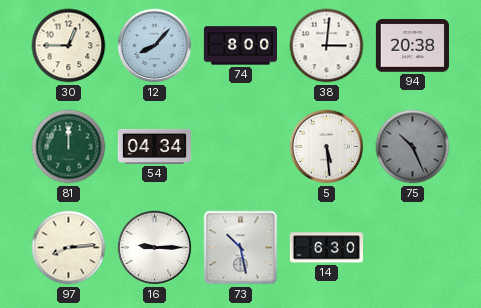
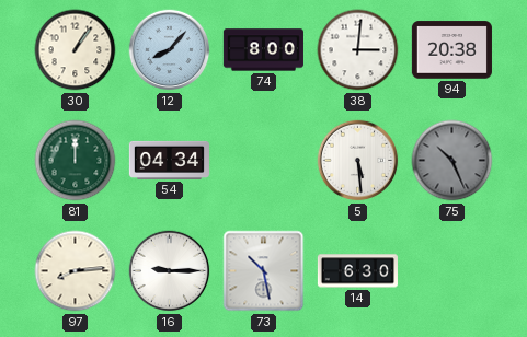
30: 12:45 -> 1:06
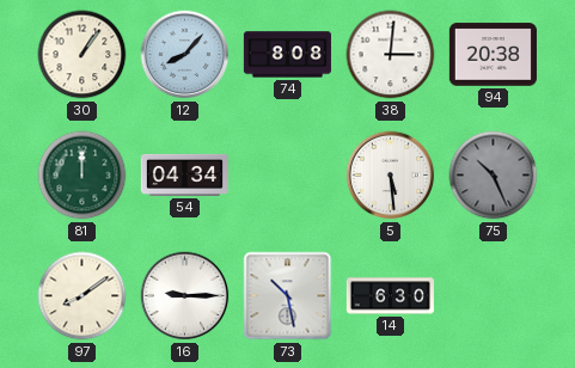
74: 8:00 -> 8:08
97: 8:14 -> 8:09
